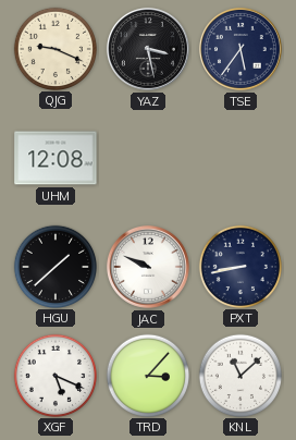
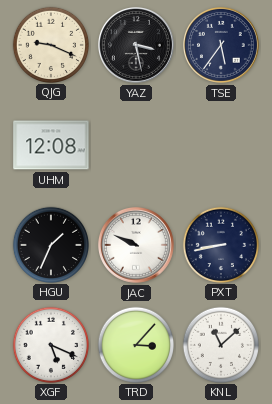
HGU: 1:38 -> 1:34
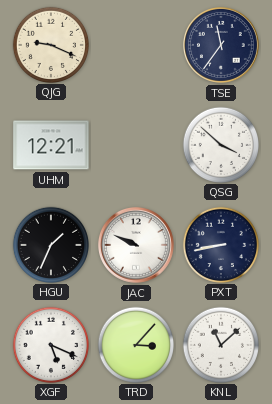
YAZ: 3:28 -> none
TSE: 5:36 -> 11:36
UHM: 12:08 -> 12:21
QSG: none -> 3:52
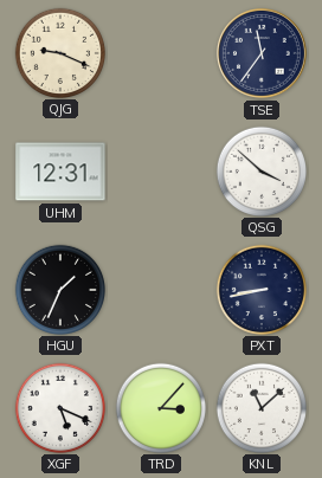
UHM: 12:21 -> 12:31
JAC: 9:49 -> none
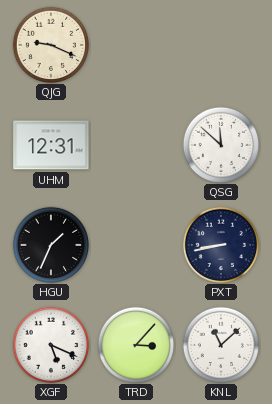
TSE: 11:36 -> none
QSG: 3:52 -> 11:52
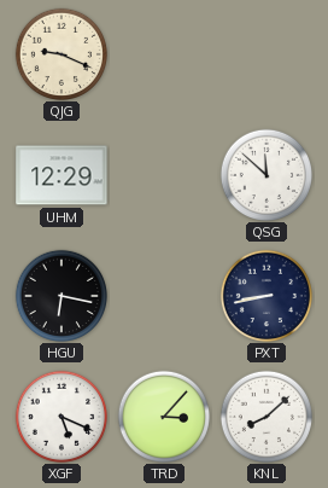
UHM: 12:31 -> 12:29
HGU: 1:34 -> 6:17
KNL: 11:08 -> 8:08
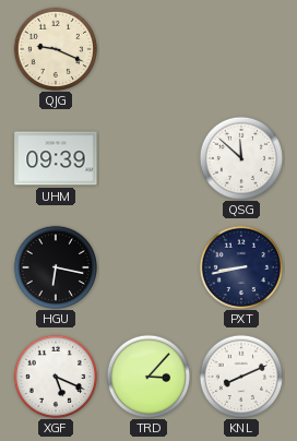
UHM: 12:29 -> 09:39
KNL: 8:08 -> 8:11
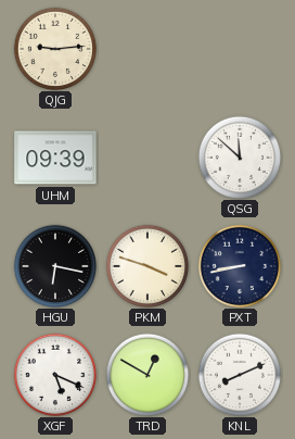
QJG: 9:19 -> 9:14
PKM: none -> 3:48
TRD: 3:07 -> 12:50
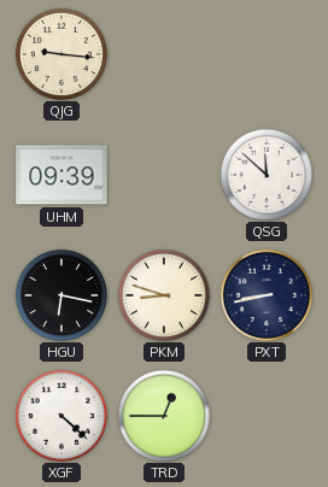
QJG: 9:14 -> 9:16
PKM: 3:48 -> 8:48
XGF: 5:19 -> 4:22
TRD: 12:50 -> 12:45
KNL: 8:11 -> none
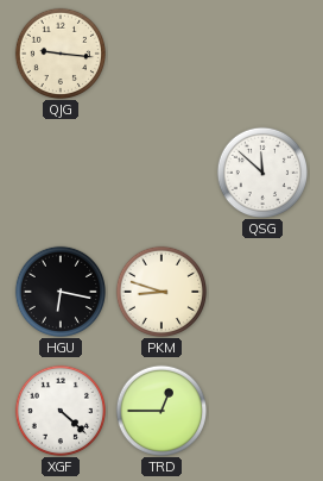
UHM: 09:39 -> none
PXT: 8:43 -> none
